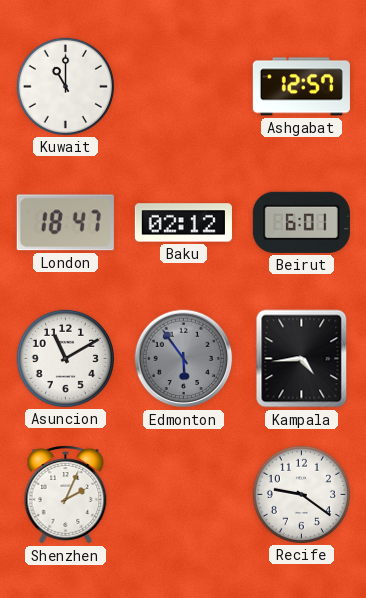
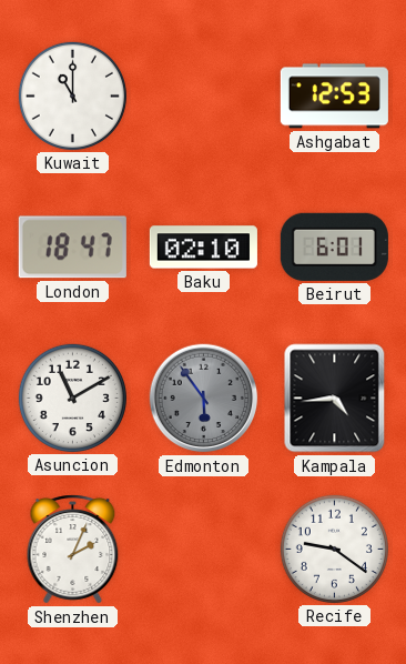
Ashgabat: 12:57 -> 12:53
Baku: 02:12 -> 02:10
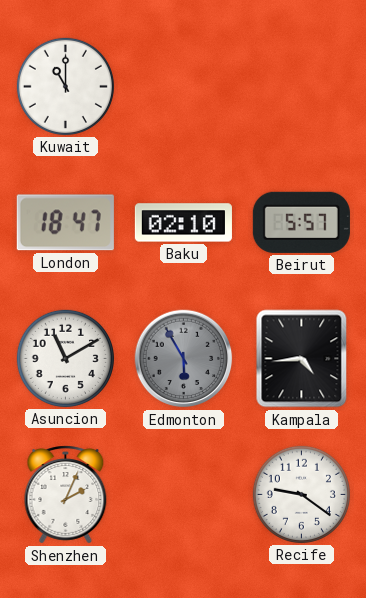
Ashgabat: 12:53 -> none
Beirut: 6:01 -> 5:57
Edmonton: 5:54 -> 5:55
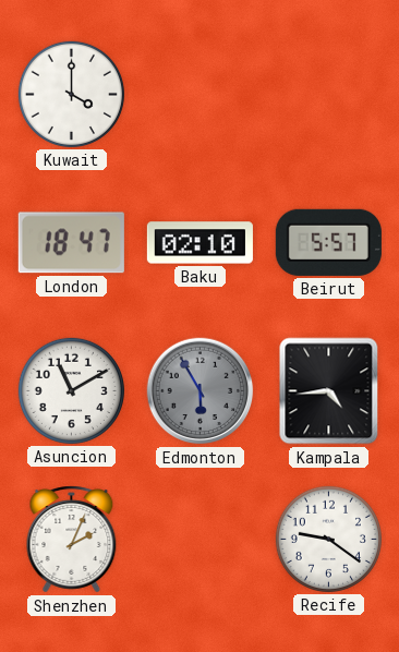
Kuwait: 11:00 -> 4:00
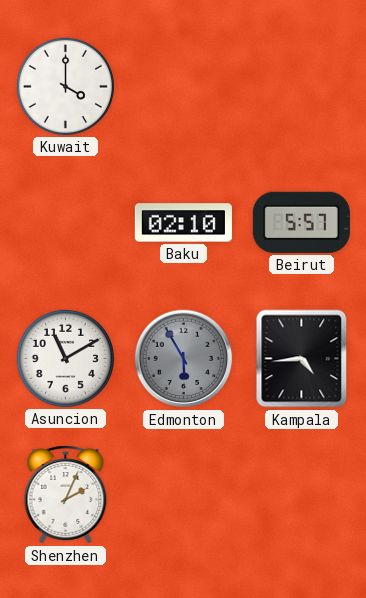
London: 18:47 -> none
Recife: 9:21 -> none
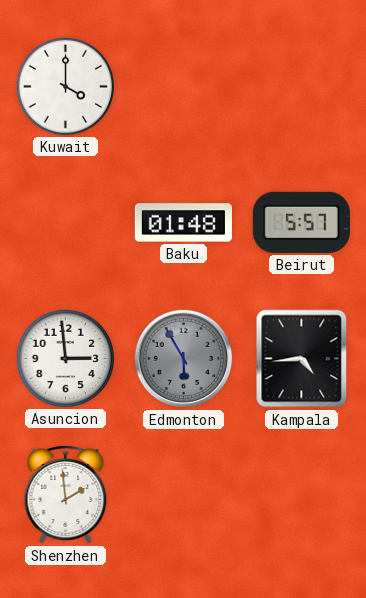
Baku: 02:10 -> 01:48
Asuncion: 11:10 -> 2:59
Shenzhen: 2:04 -> 1:59
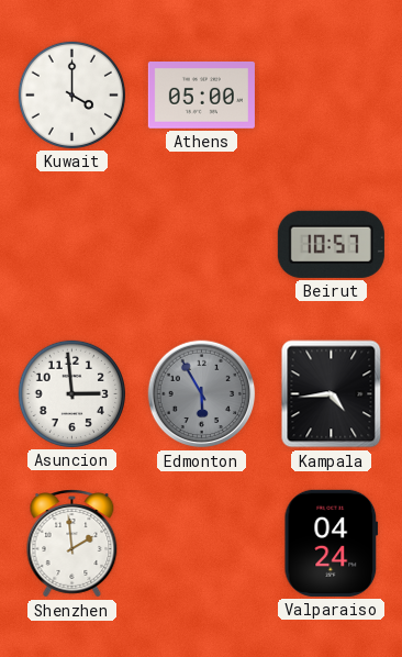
Athens: none -> 05:00
Baku: 01:48 -> none
Beirut: 5:57 -> 10:57
Valparaiso: none -> 04:24
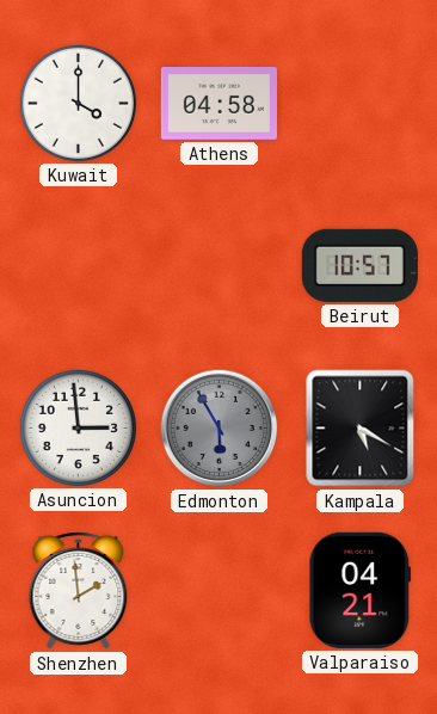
Athens: 05:00 -> 04:58
Kampala: 4:44 -> 5:20
Valparaiso: 04:24 -> 04:21
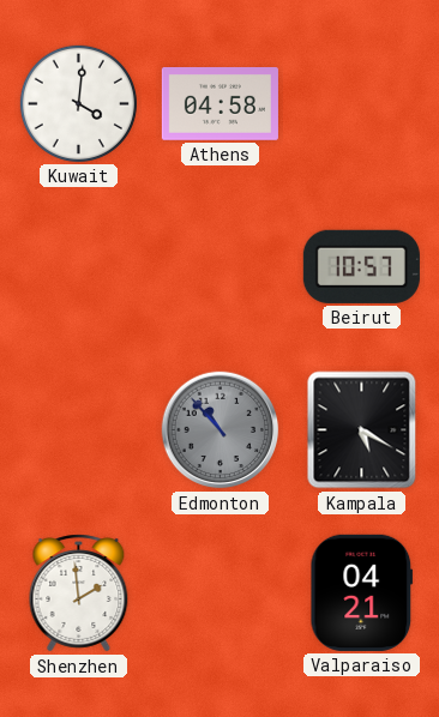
Kuwait: 4:00 -> 4:01
Asuncion: 2:59 -> none
Edmonton: 5:55 -> 10:53
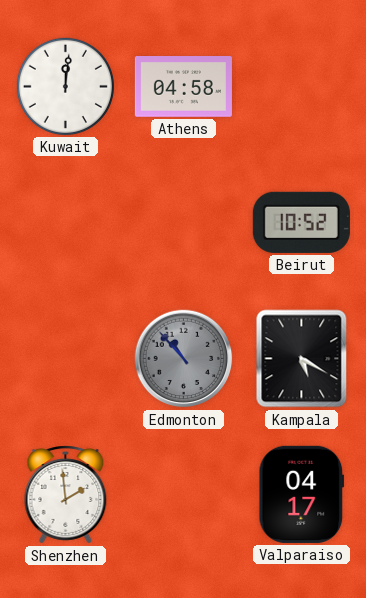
Kuwait: 4:01 -> 12:01
Beirut: 10:57 -> 10:52
Valparaiso: 04:21 -> 04:17
